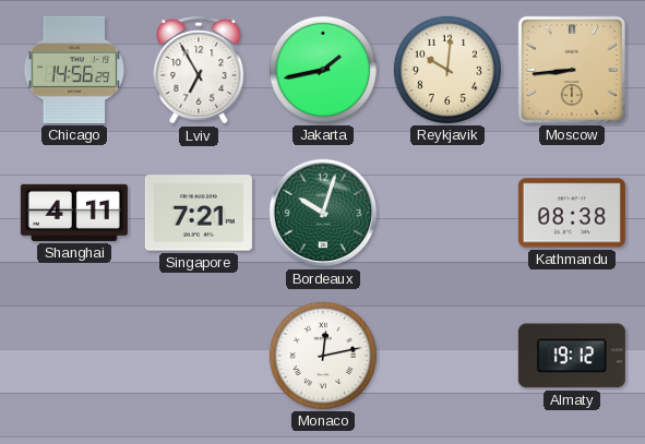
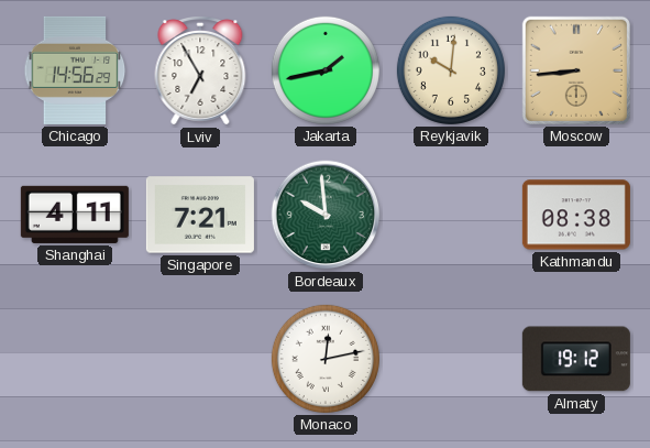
Bordeaux: 10:03 -> 9:59
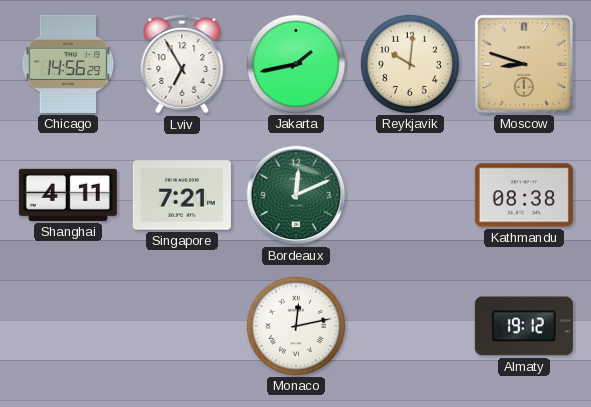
Moscow: 8:44 -> 8:48
Bordeaux: 9:59 -> 12:11
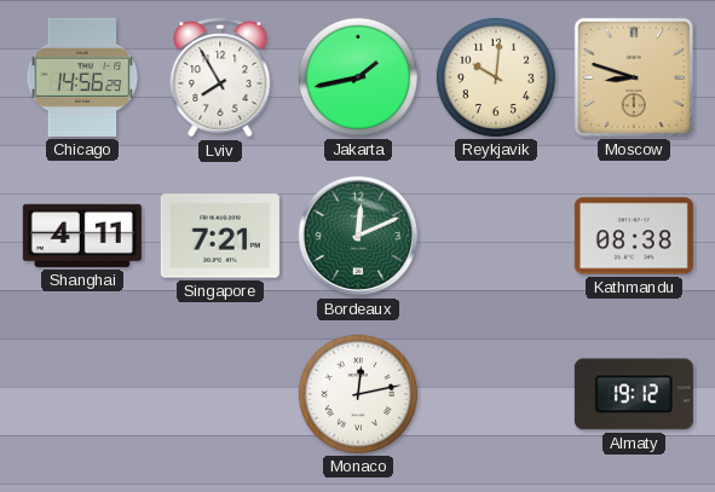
Lviv: 6:55 -> 7:55
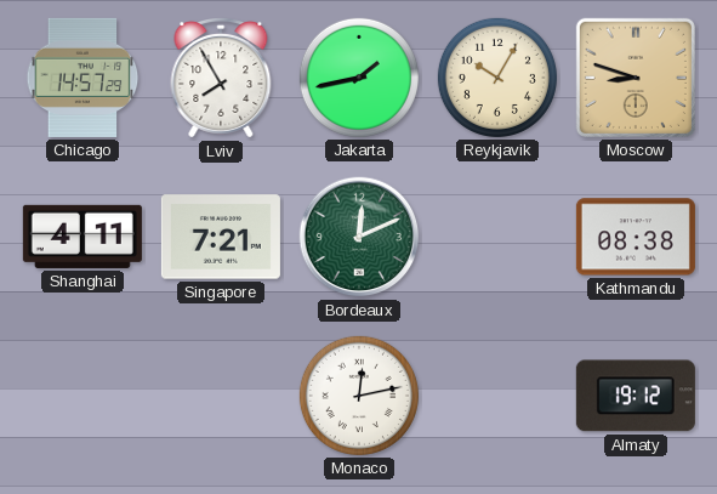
Chicago: 14:56 -> 14:57
Reykjavik: 10:01 -> 10:05
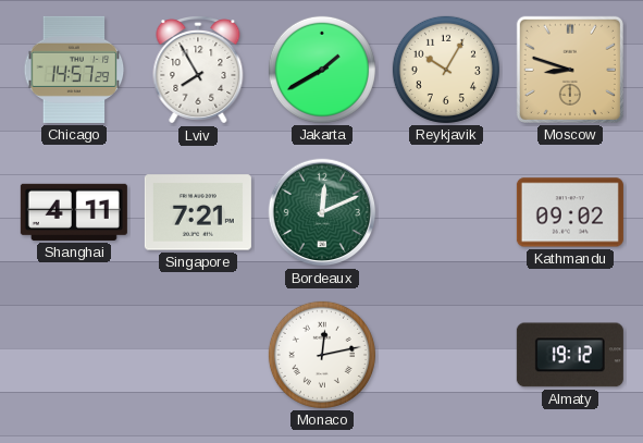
Jakarta: 1:43 -> 1:40
Kathmandu: 08:38 -> 09:02
